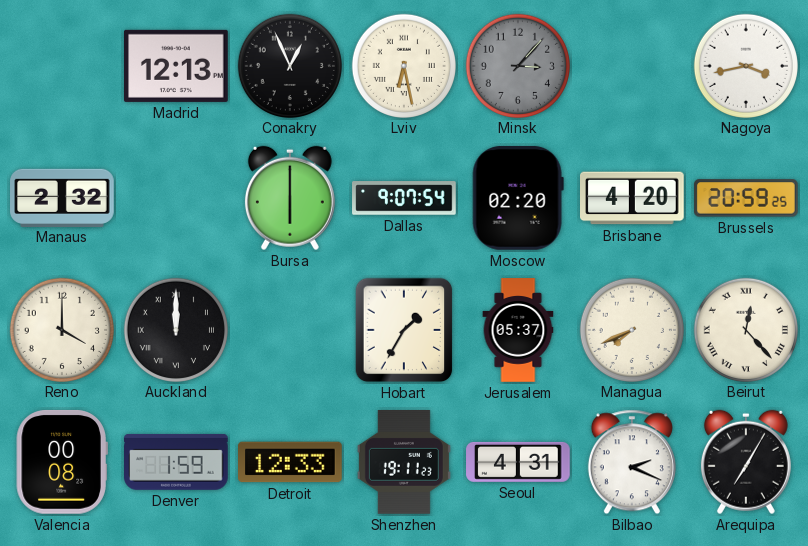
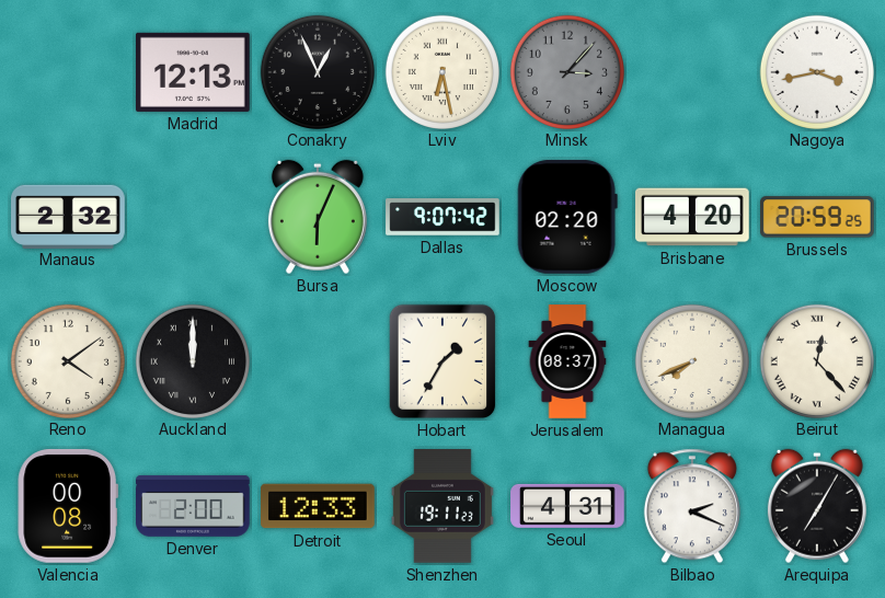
Bursa: 6:00 -> 6:04
Dallas: 9:07:54 -> 9:07:42
Reno: 4:00 -> 4:09
Jerusalem: 05:37 -> 08:37
Denver: 1:59 -> 2:00
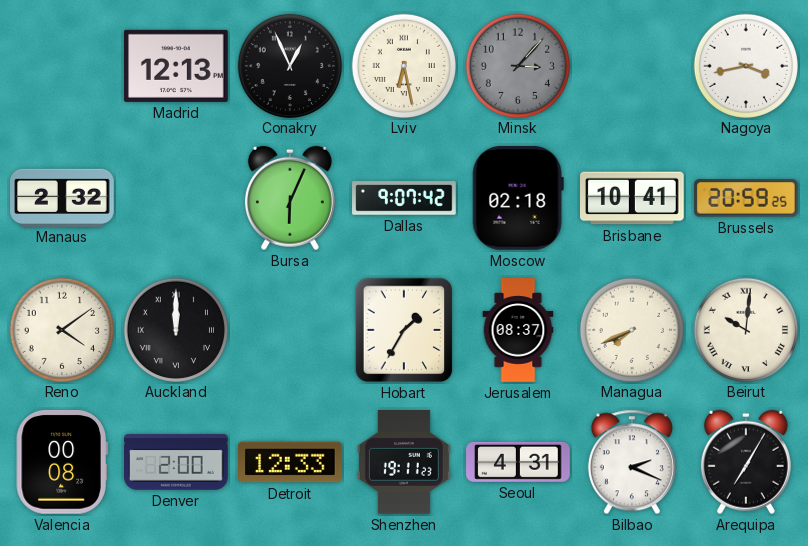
Moscow: 02:20 -> 02:18
Brisbane: 4:20 -> 10:41
Beirut: 12:23 -> 10:01
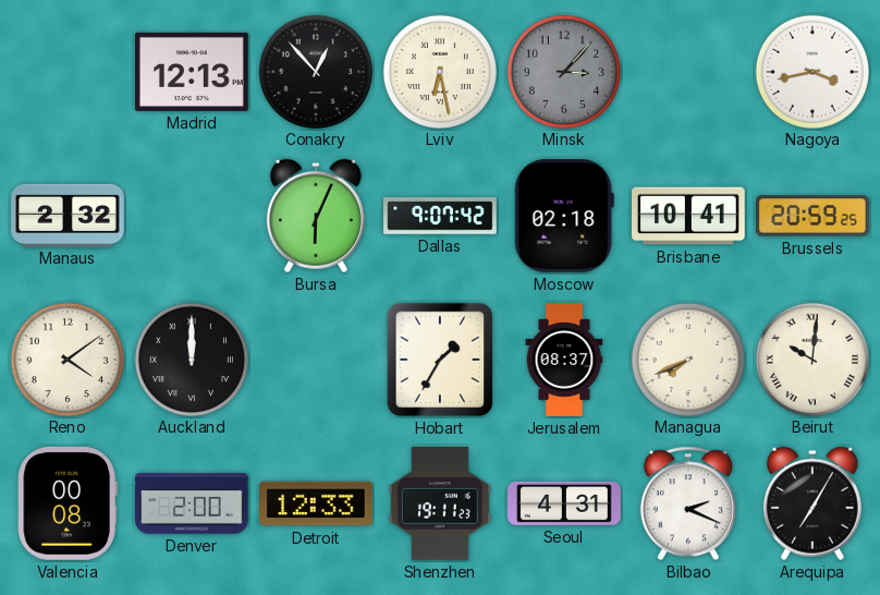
Conakry: 12:56 -> 12:53
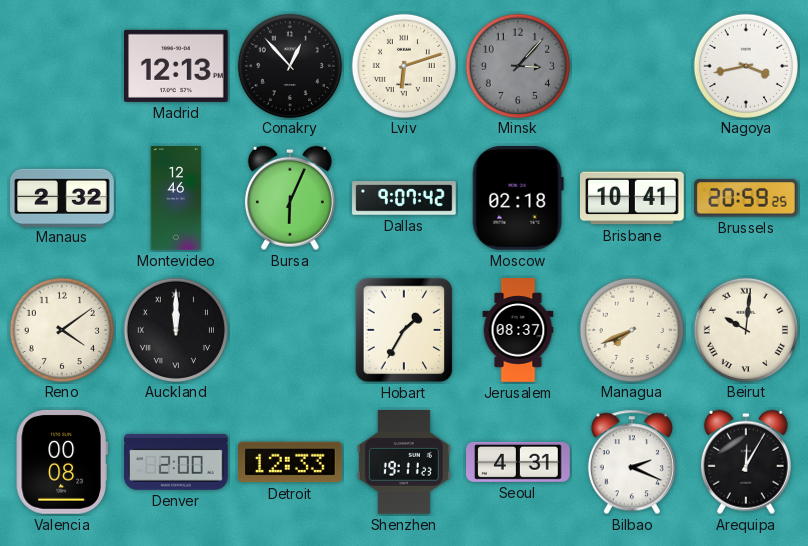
Lviv: 6:28 -> 6:12
Montevideo: none -> 12:46
Arequipa: 7:05 -> 12:05
